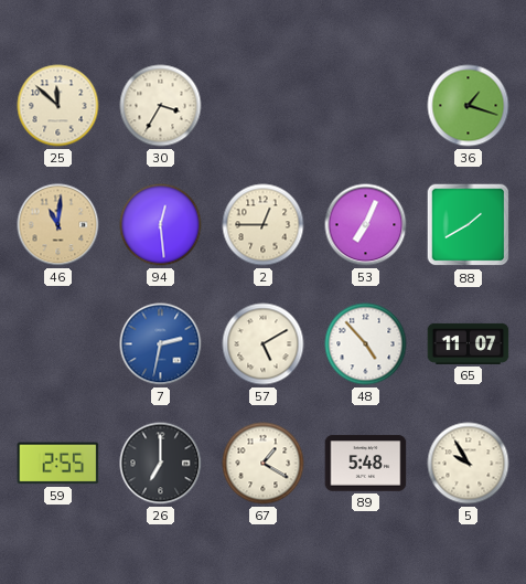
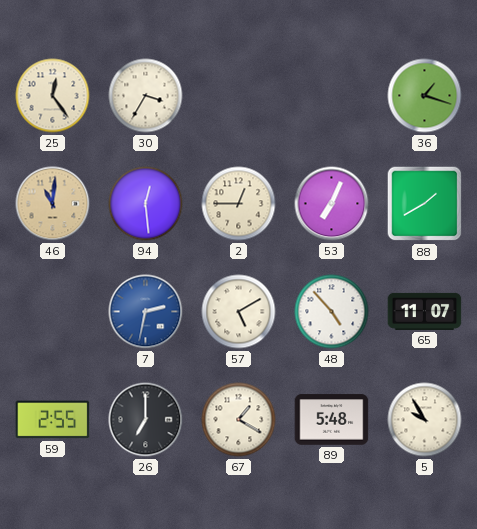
25: 11:52 -> 12:24
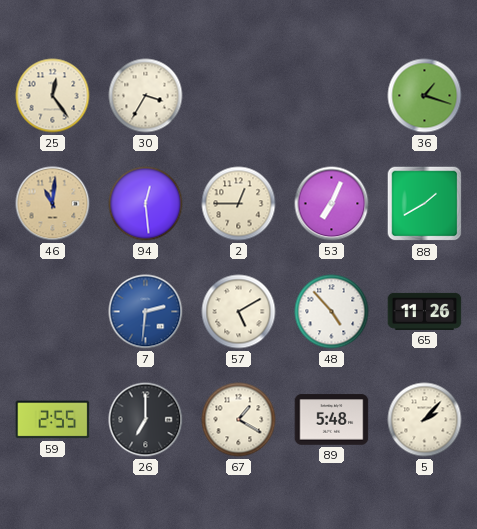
7: 2:32 -> 2:31
65: 11:07 -> 11:26
5: 9:55 -> 2:07
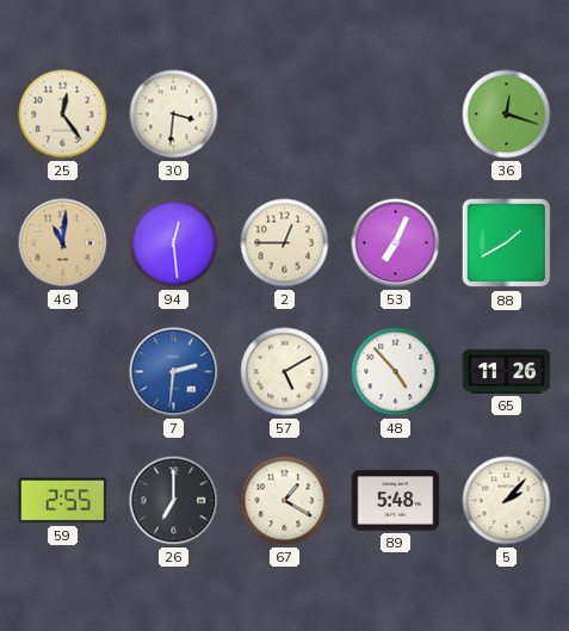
30: 3:35 -> 3:31
36: 1:18 -> 12:18
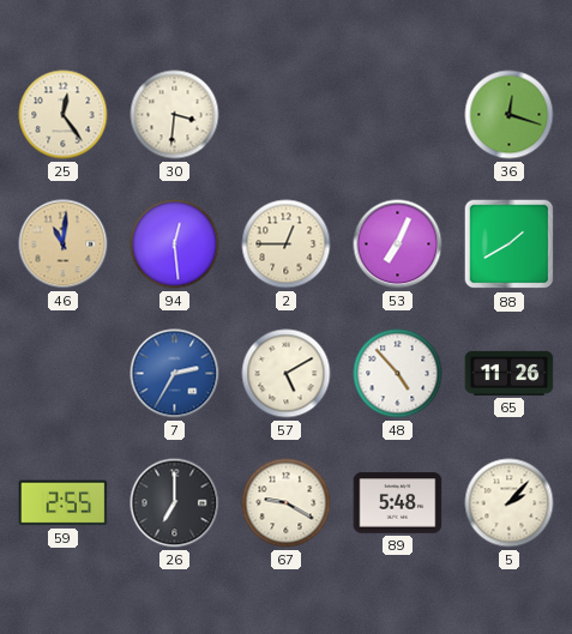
7: 2:31 -> 2:35
67: 1:20 -> 9:20
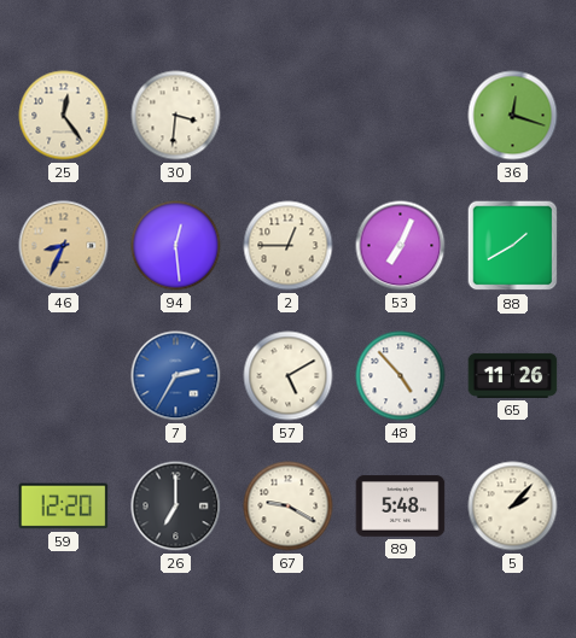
46: 11:01 -> 8:34
59: 2:55 -> 12:20
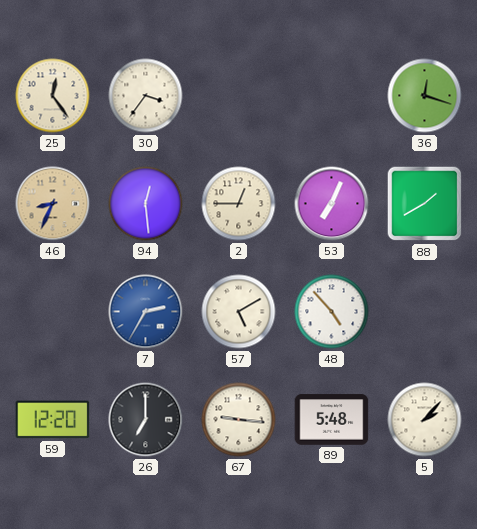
30: 3:31 -> 3:36
65: 11:26 -> none
67: 9:20 -> 9:16
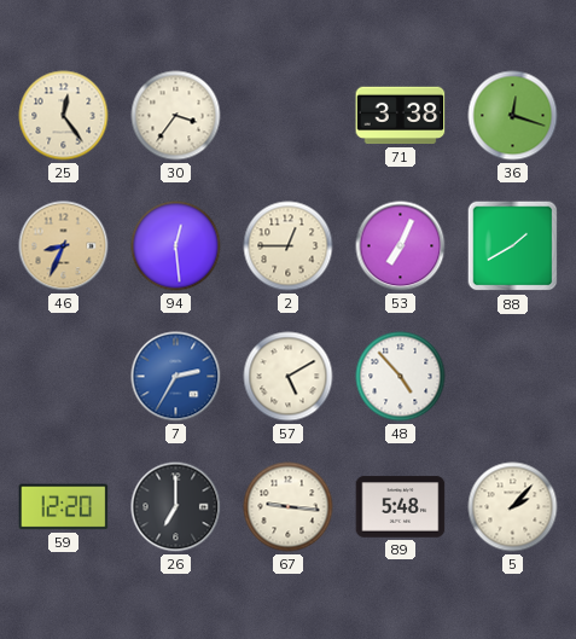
71: none -> 3:38
